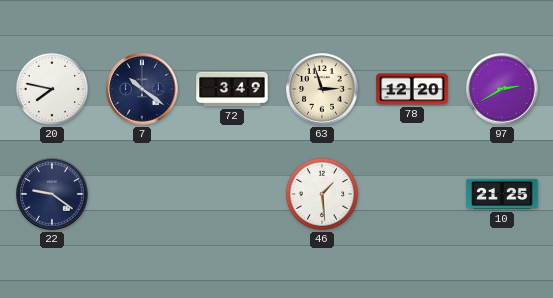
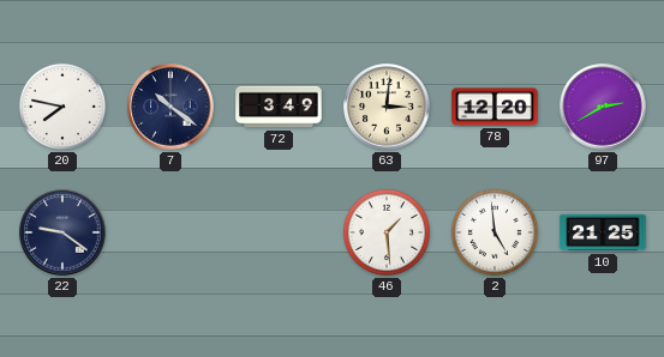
63: 2:57 -> 3:01
2: none -> 4:59
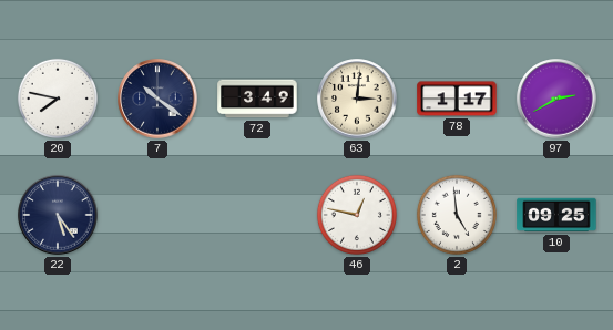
78: 12:20 -> 1:17
22: 9:21 -> 5:24
46: 1:29 -> 12:47
10: 21:25 -> 09:25
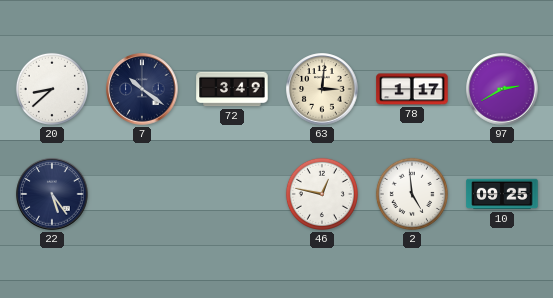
20: 7:47 -> 8:38
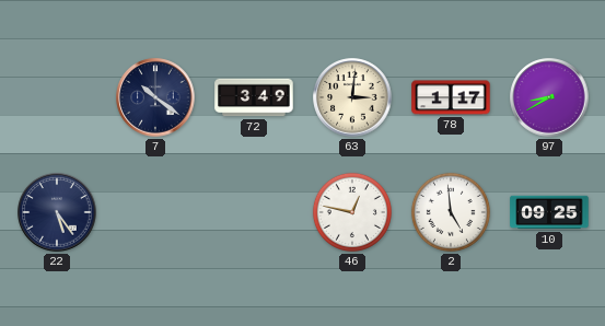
20: 8:38 -> none
97: 2:40 -> 8:40
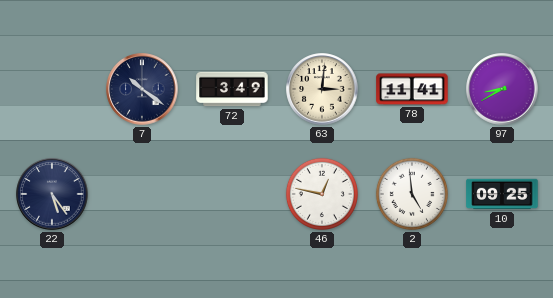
78: 1:17 -> 11:41
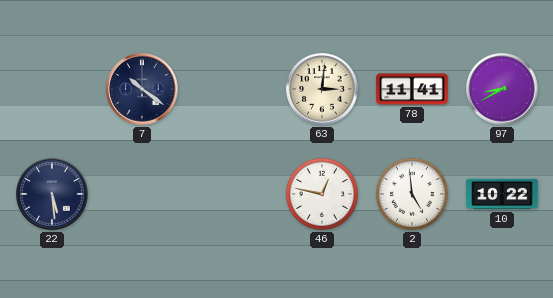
72: 3:49 -> none
22: 5:24 -> 5:29
10: 09:25 -> 10:22
